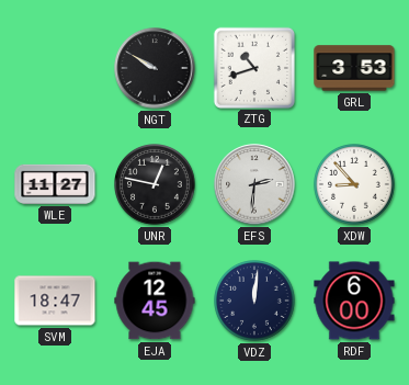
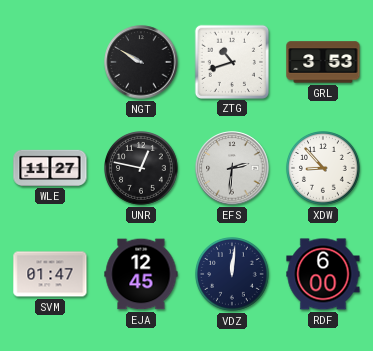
SVM: 18:47 -> 01:47
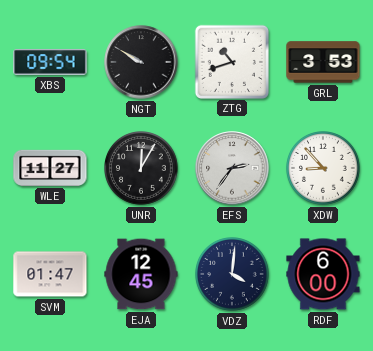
XBS: none -> 09:54
UNR: 12:47 -> 12:05
EFS: 2:31 -> 2:36
VDZ: 12:01 -> 4:01
